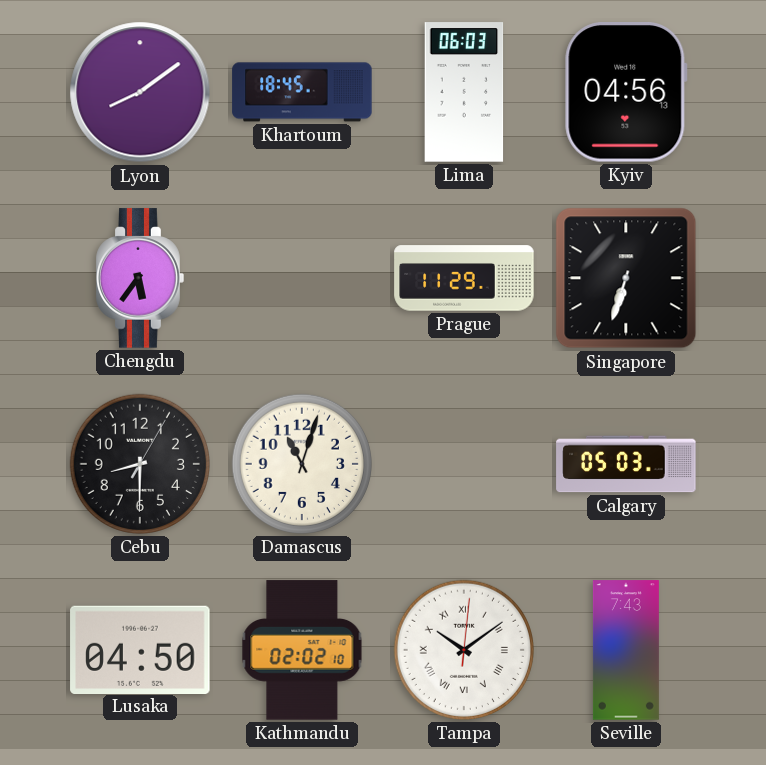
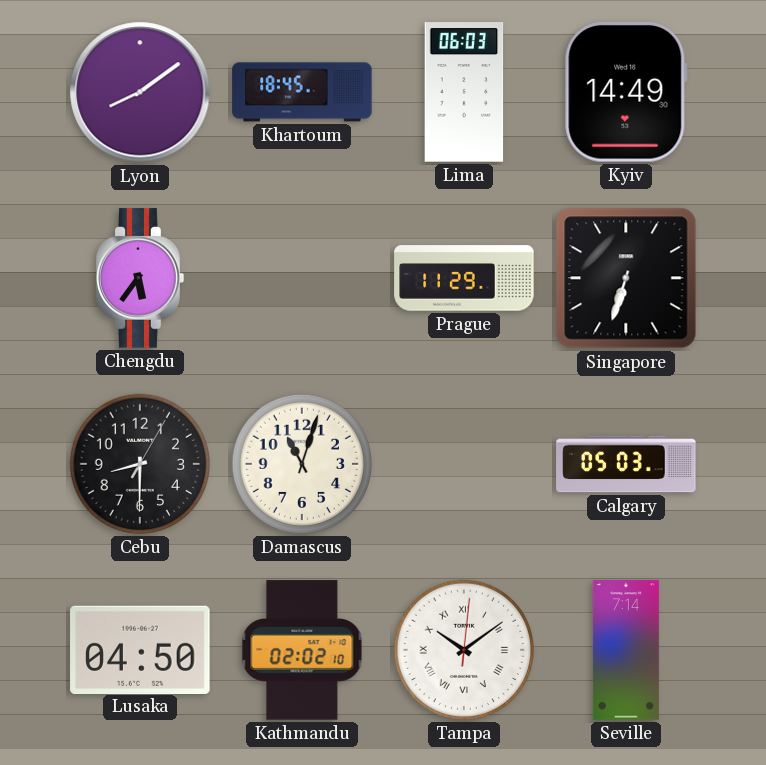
Kyiv: 04:56 -> 14:49
Seville: 7:43 -> 7:14
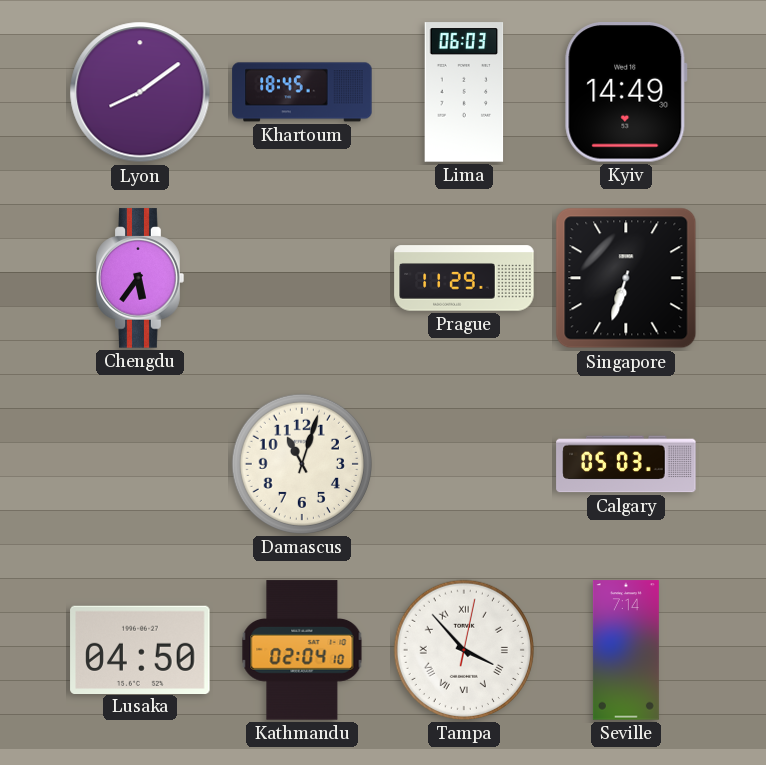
Cebu: 8:30 -> none
Kathmandu: 02:02 -> 02:04
Tampa: 10:09 -> 3:53
